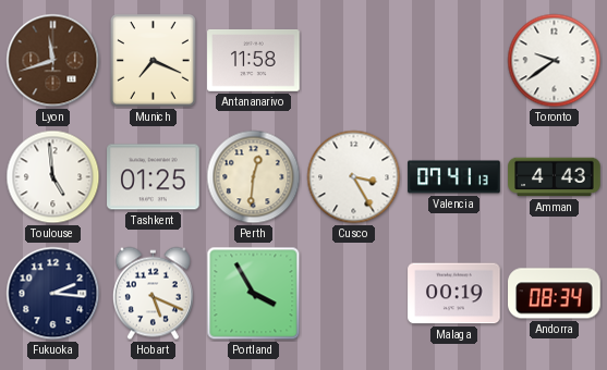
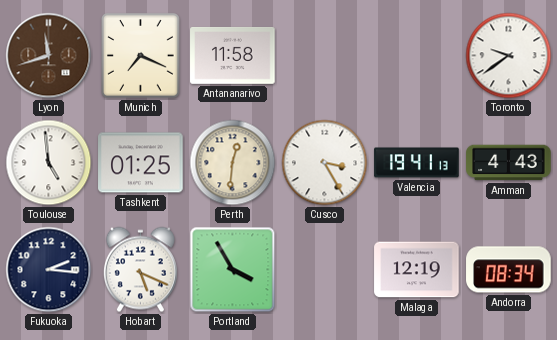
Valencia: 07:41 -> 19:41
Malaga: 00:19 -> 12:19
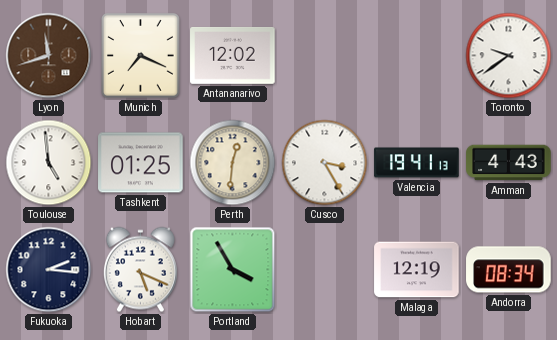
Antananarivo: 11:58 -> 12:02
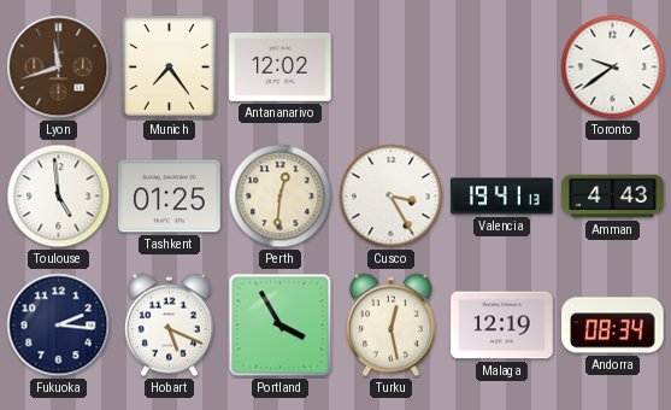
Munich: 7:19 -> 7:24
Turku: none -> 12:28
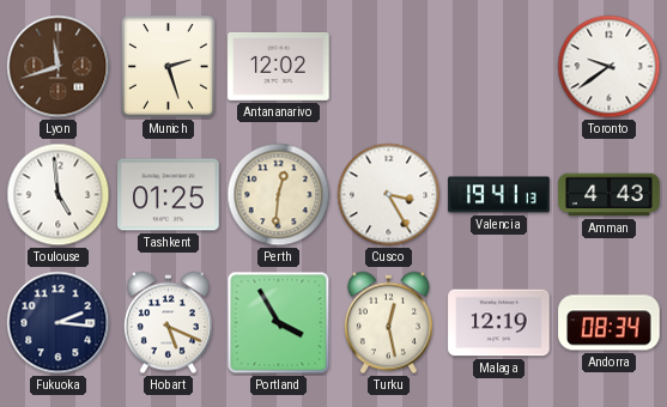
Munich: 7:24 -> 2:27
